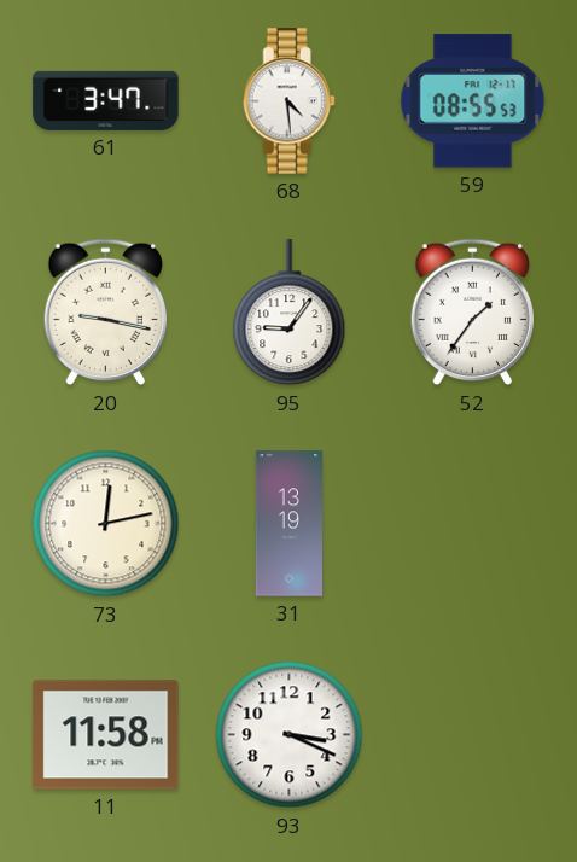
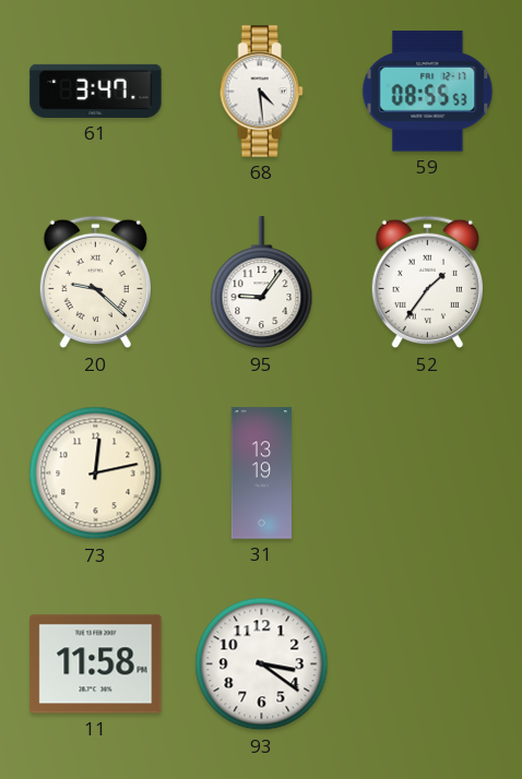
20: 9:17 -> 9:22
93: 3:19 -> 3:21
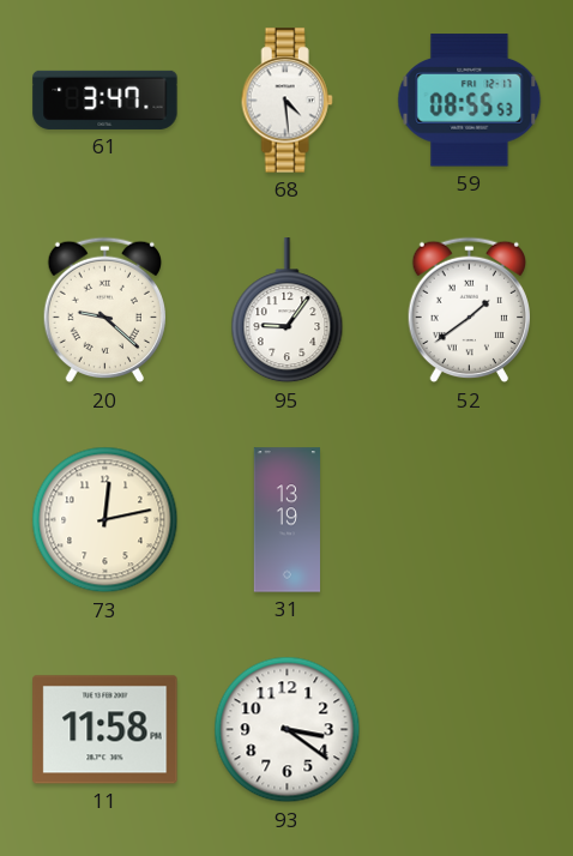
52: 1:36 -> 1:39
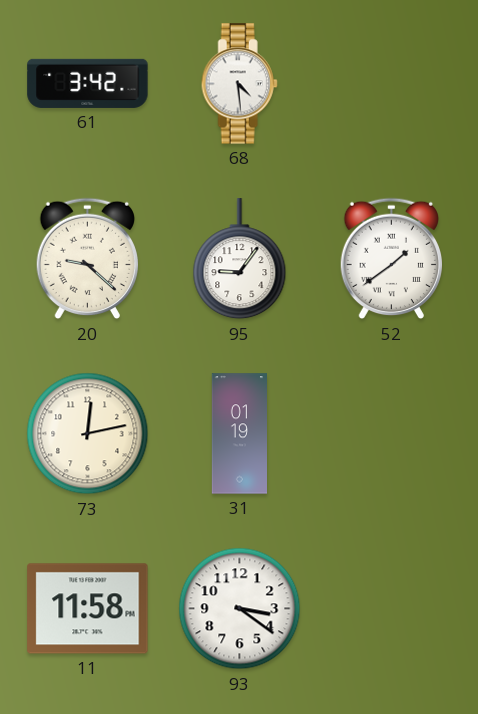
61: 3:47 -> 3:42
59: 08:55 -> none
31: 13:19 -> 01:19
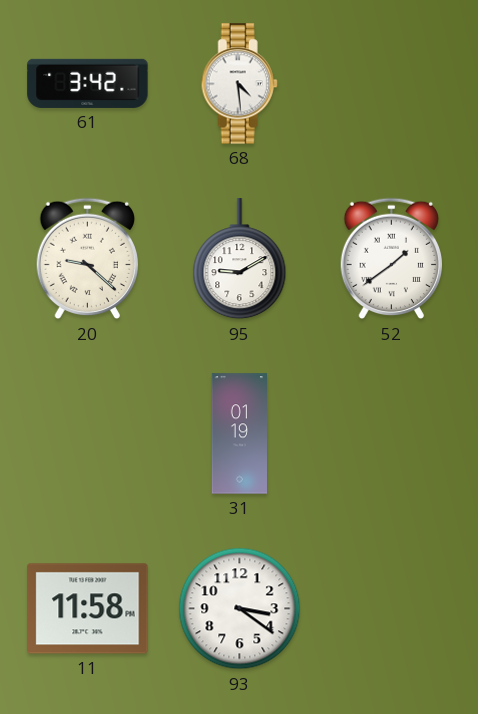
95: 9:06 -> 9:10
73: 12:13 -> none
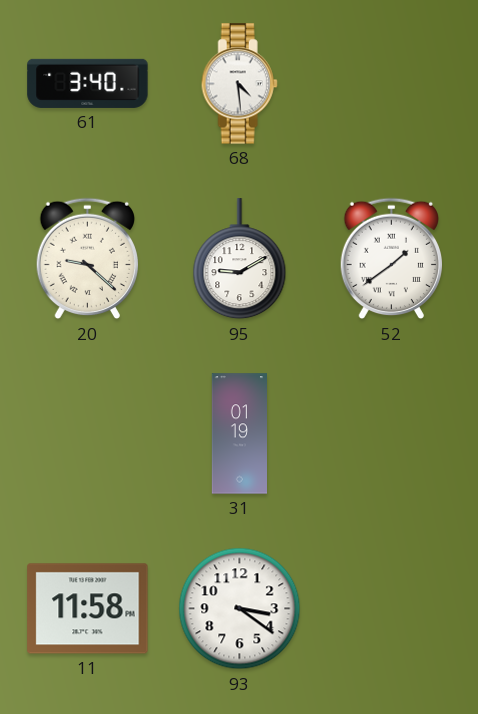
61: 3:42 -> 3:40
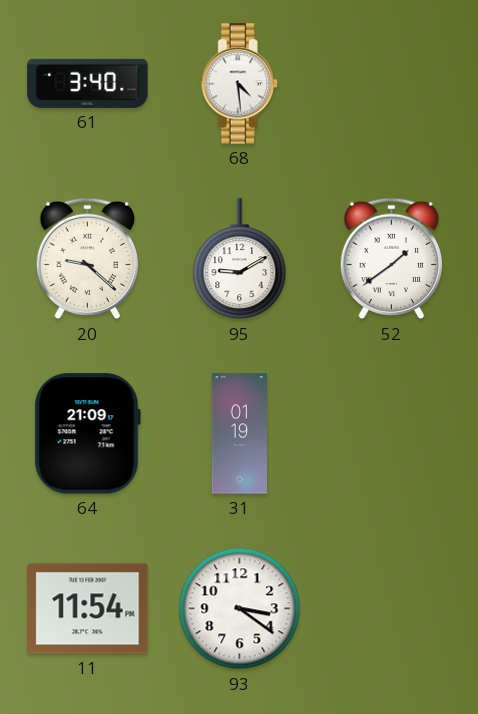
64: none -> 21:09
11: 11:58 -> 11:54
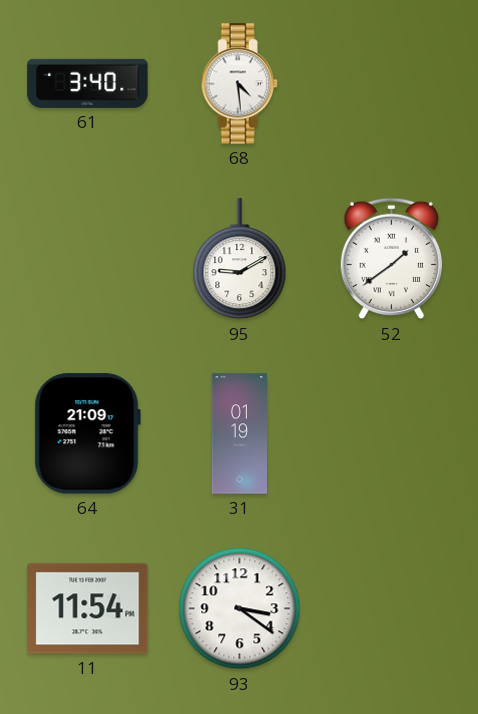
20: 9:22 -> none
